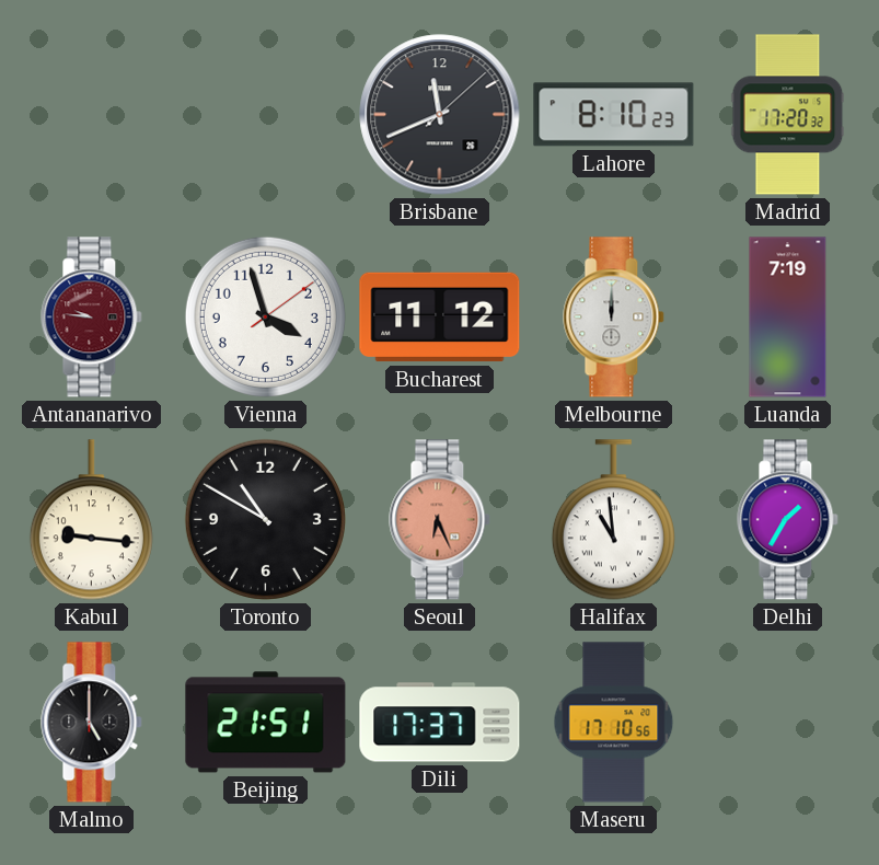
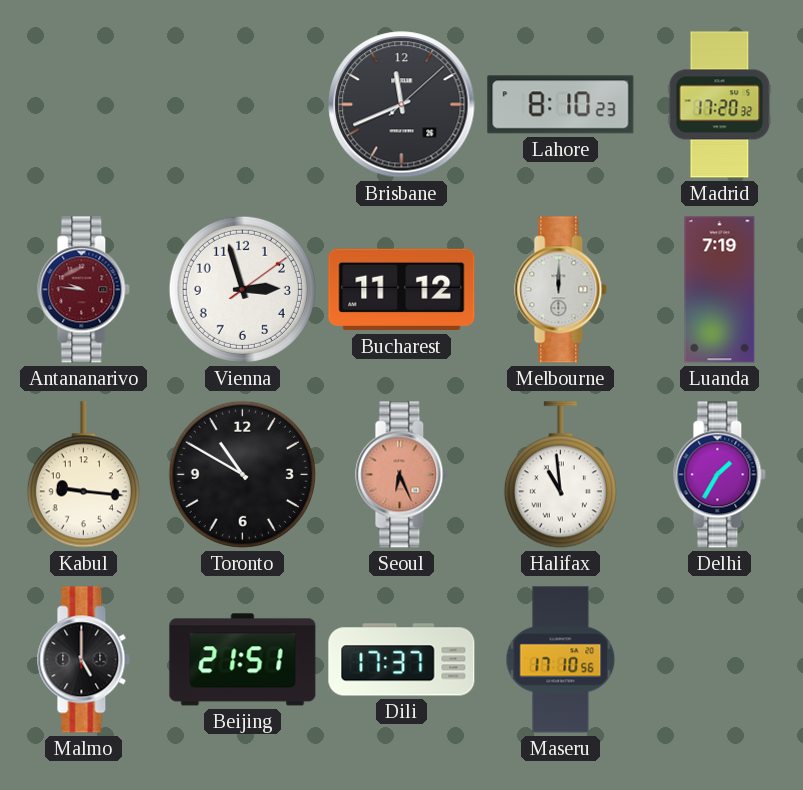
Vienna: 3:57 -> 2:57
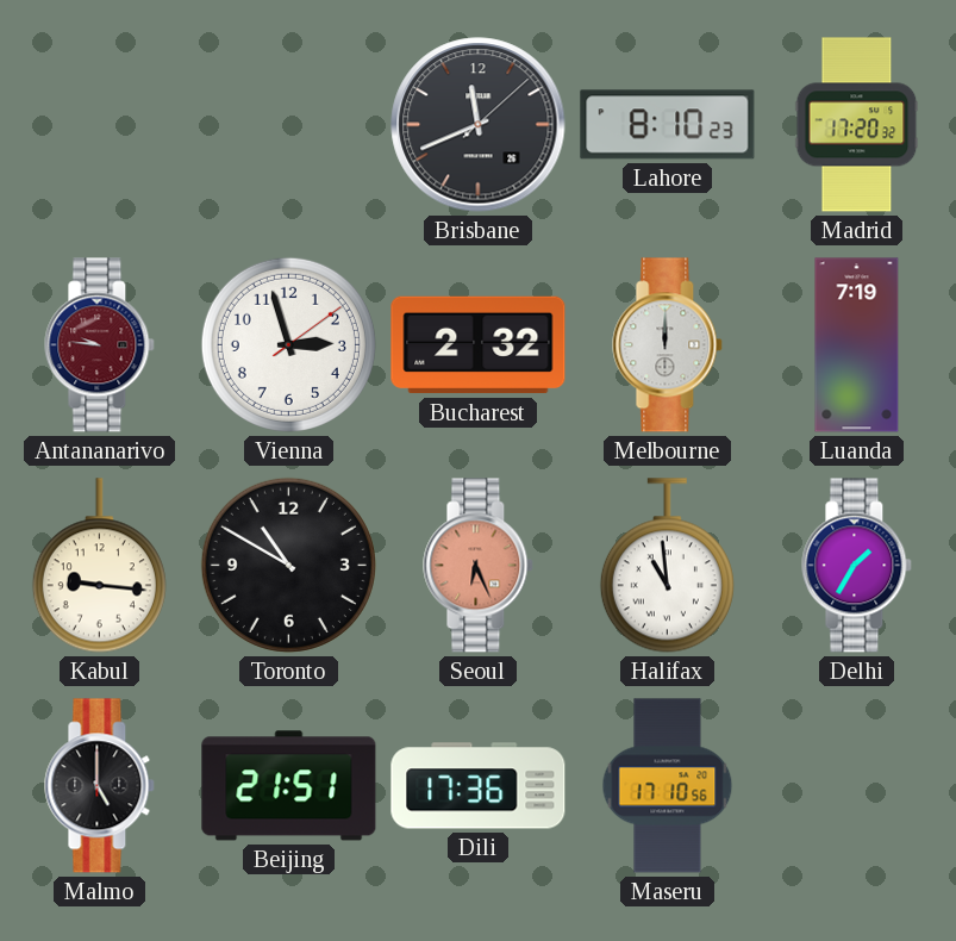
Bucharest: 11:12 -> 2:32
Dili: 17:37 -> 17:36
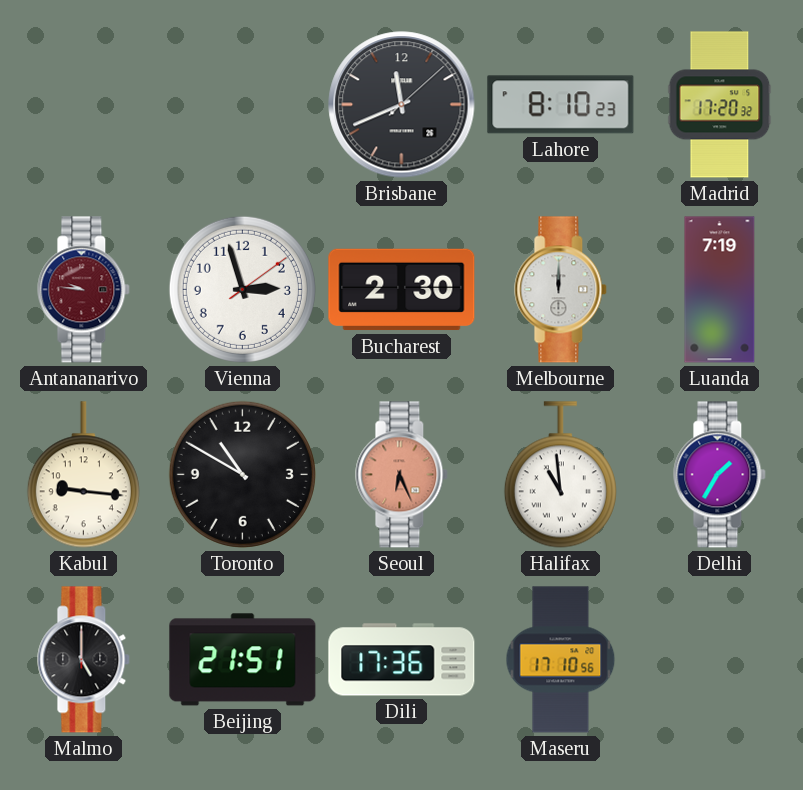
Bucharest: 2:32 -> 2:30
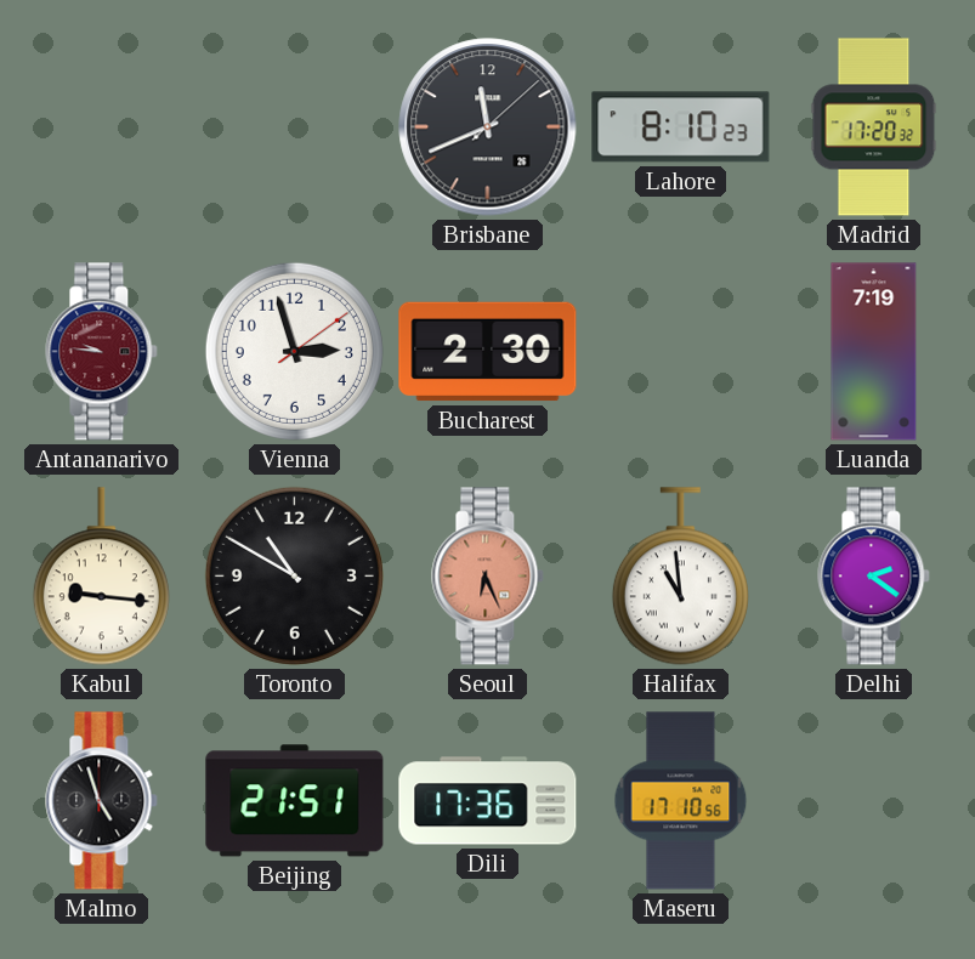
Melbourne: 12:00 -> none
Delhi: 1:35 -> 2:21
Malmo: 5:00 -> 4:57
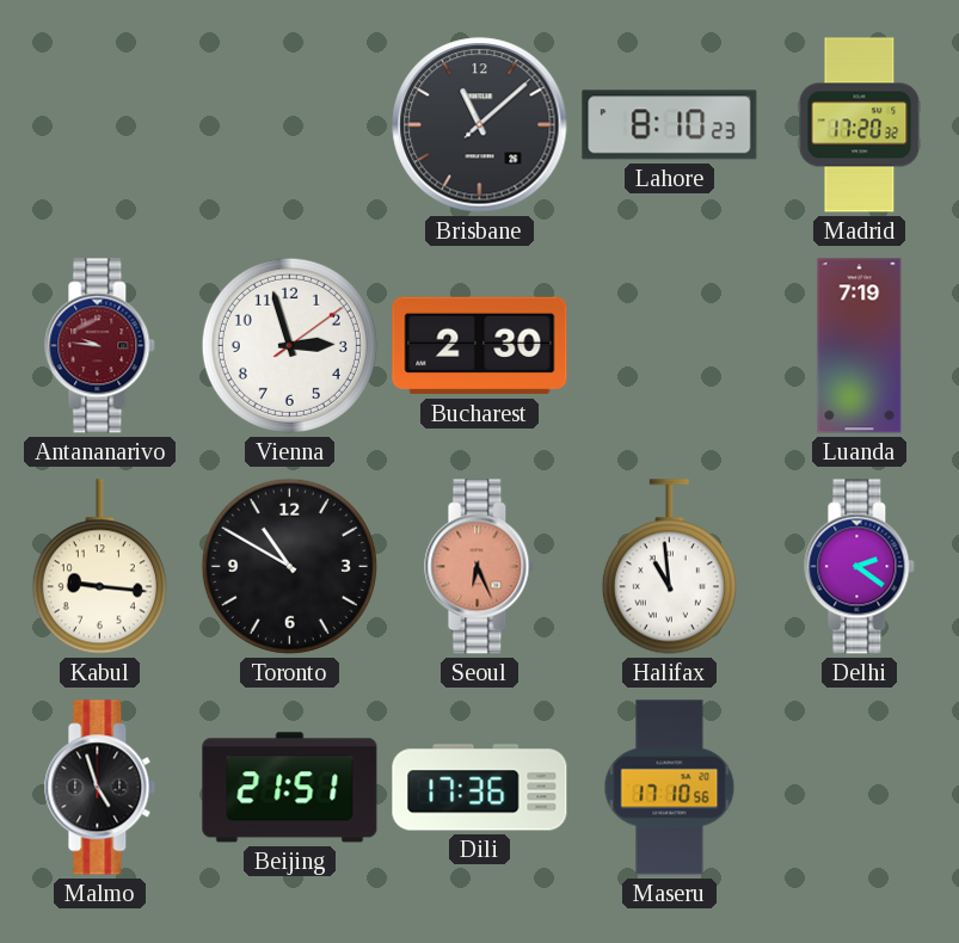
Brisbane: 11:41 -> 11:08
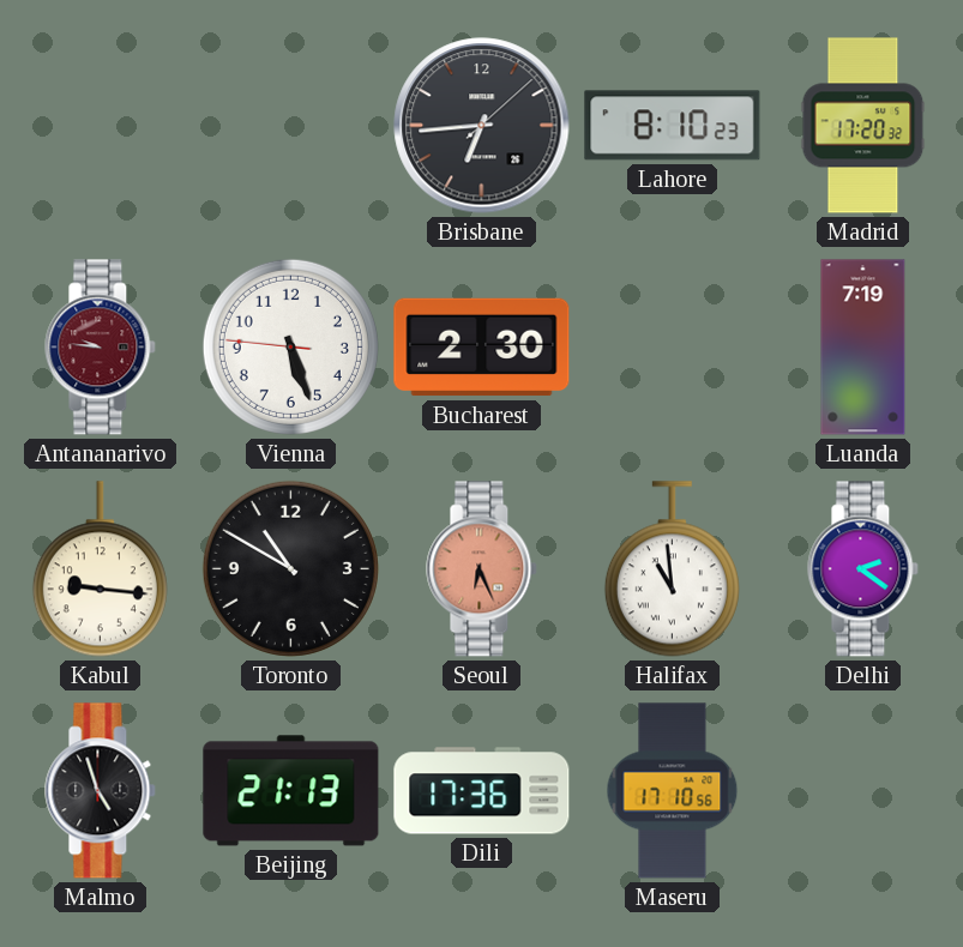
Brisbane: 11:08 -> 6:44
Vienna: 2:57 -> 5:26
Beijing: 21:51 -> 21:13
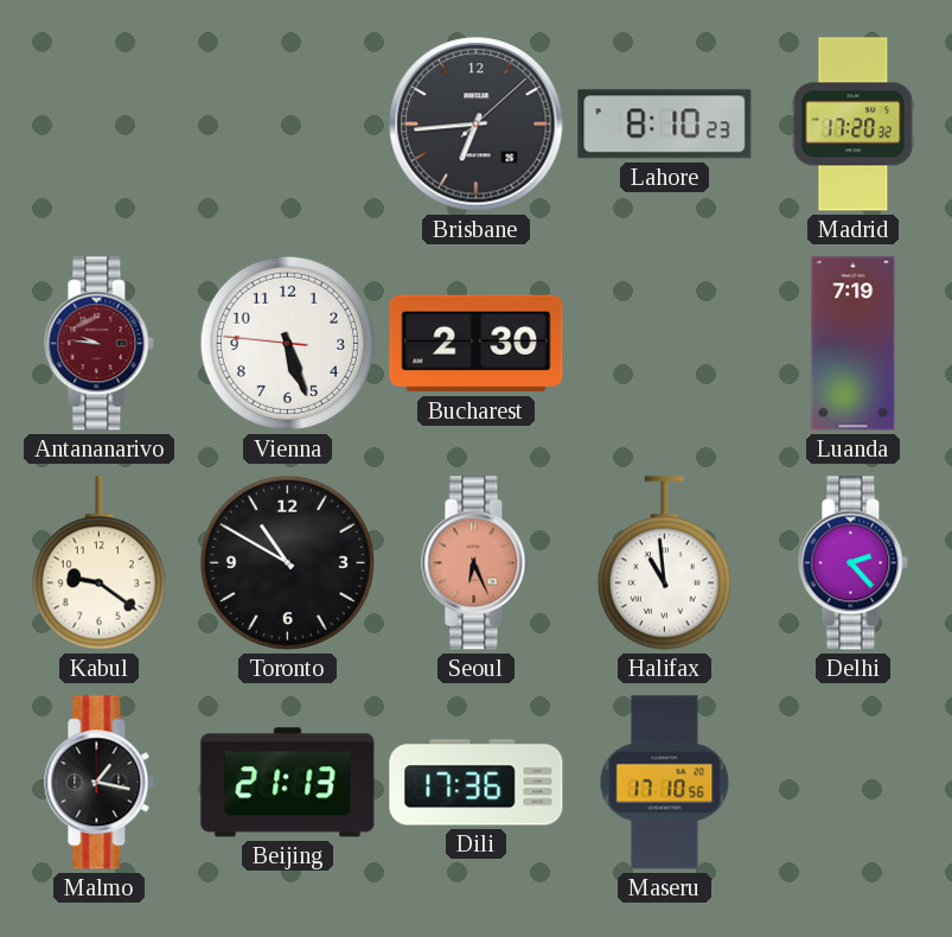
Kabul: 9:16 -> 9:21
Delhi: 2:21 -> 2:23
Malmo: 4:57 -> 1:17
